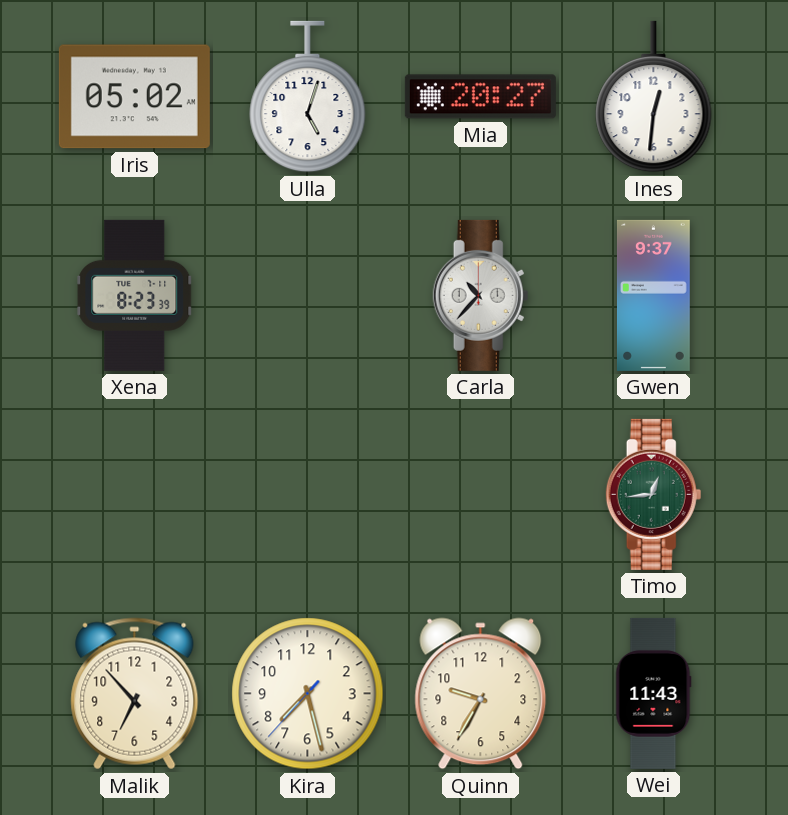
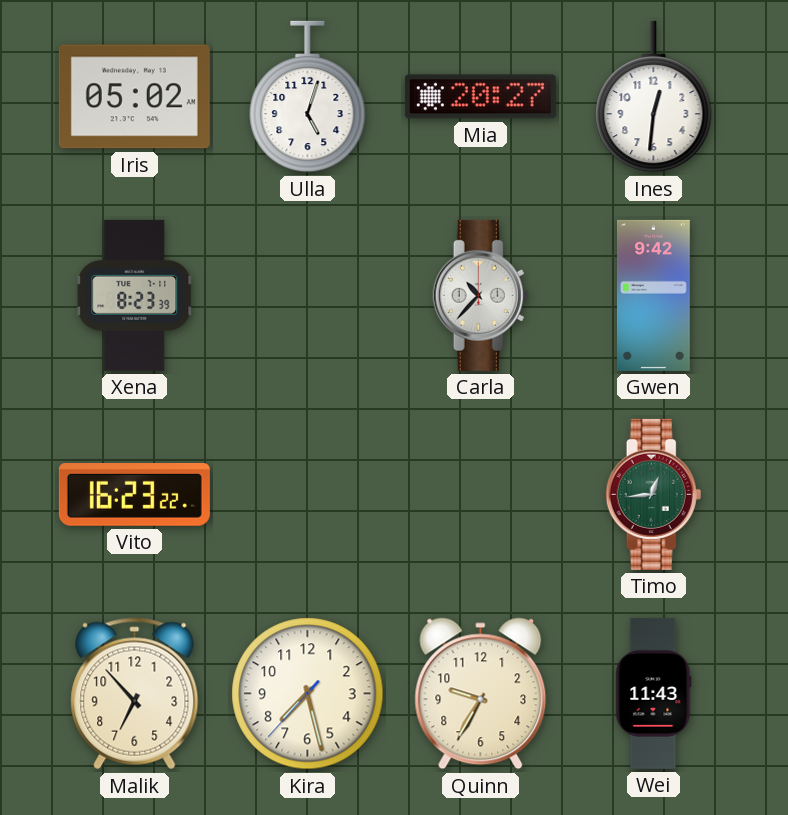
Gwen: 9:37 -> 9:42
Vito: none -> 16:23
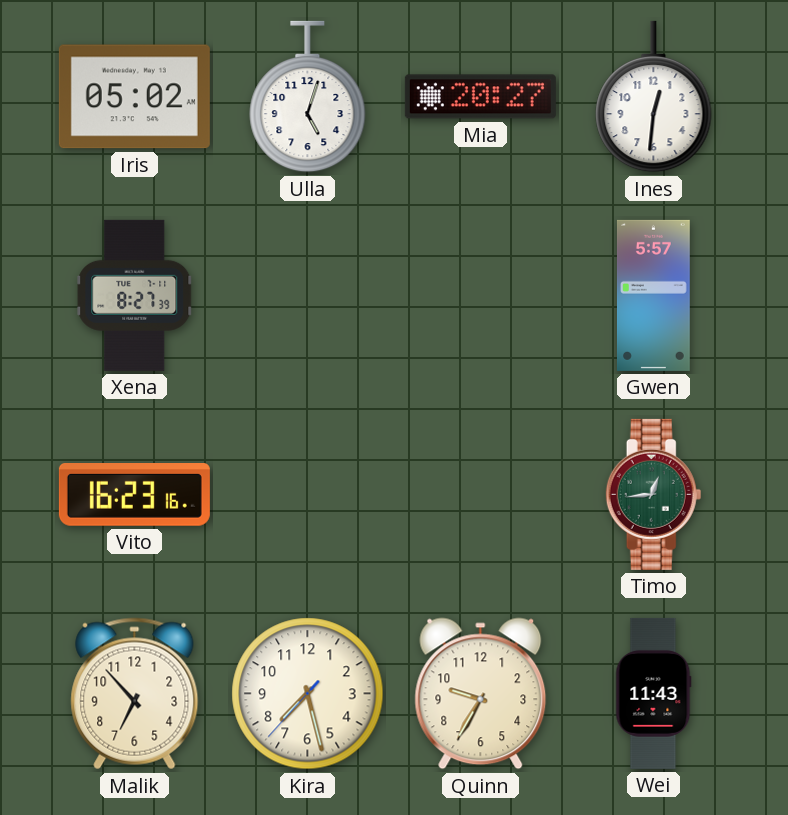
Xena: 8:23 -> 8:27
Carla: 10:37 -> none
Gwen: 9:42 -> 5:57
Vito: 16:23:22 -> 16:23:16
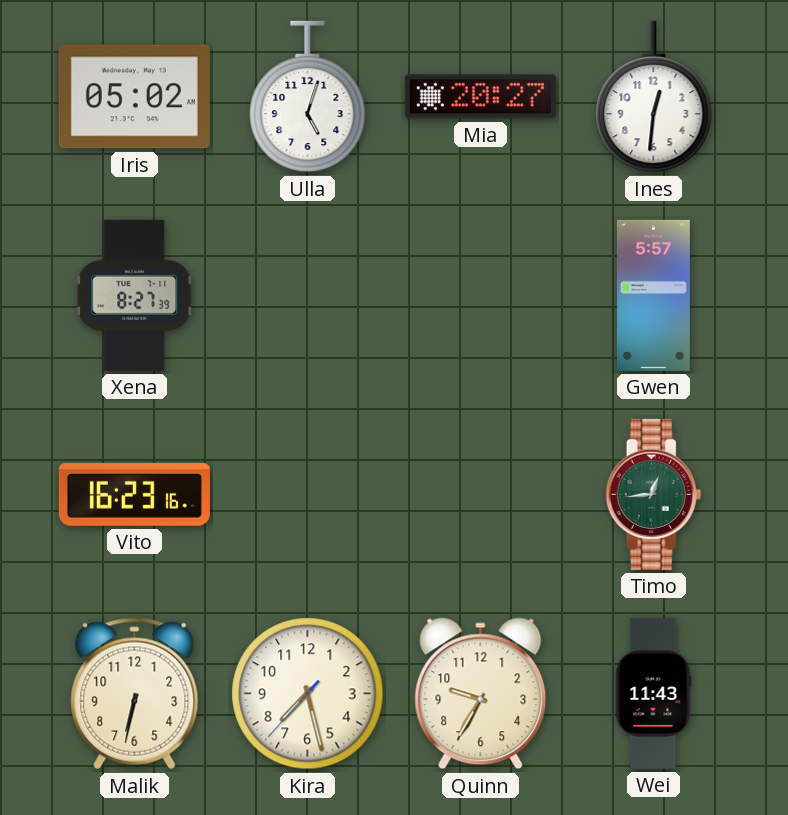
Malik: 6:53 -> 6:32
